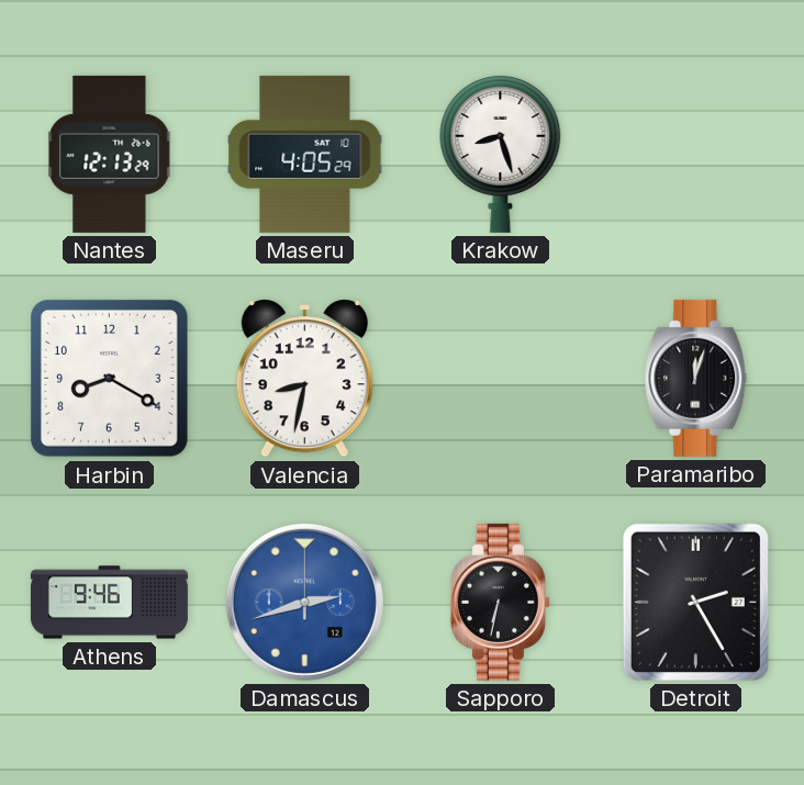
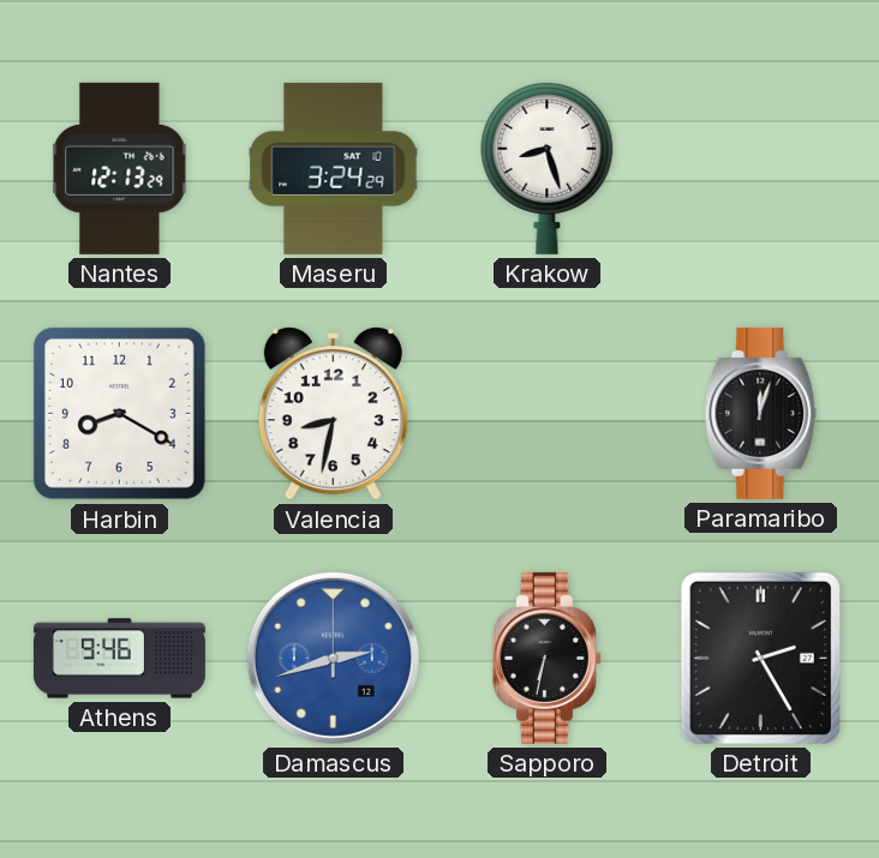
Maseru: 4:05 -> 3:24
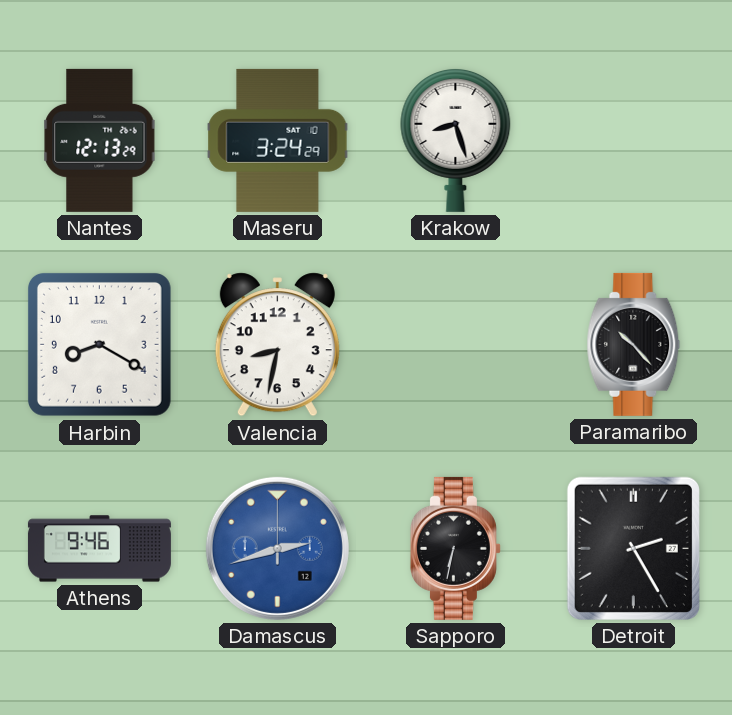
Paramaribo: 12:03 -> 10:23
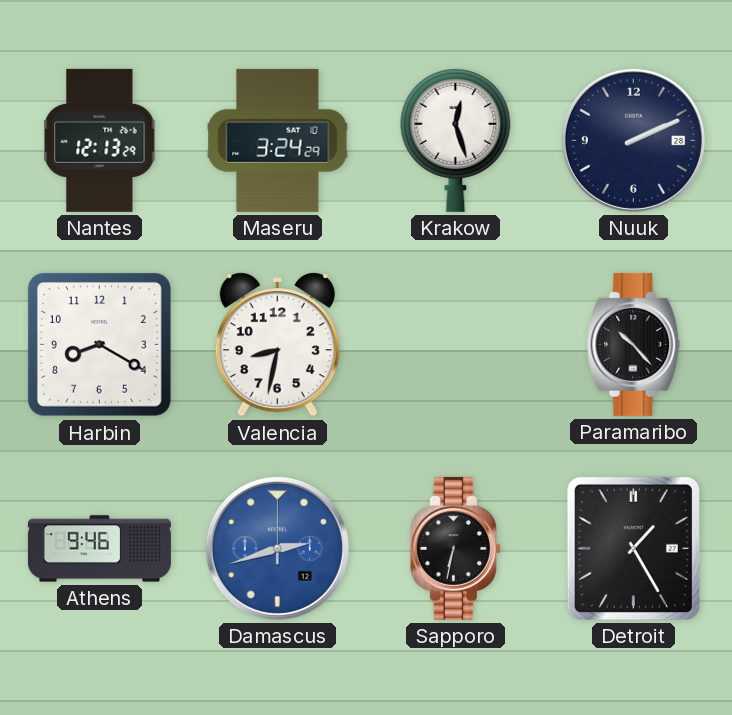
Krakow: 8:27 -> 12:27
Nuuk: none -> 2:11
Detroit: 2:25 -> 1:25
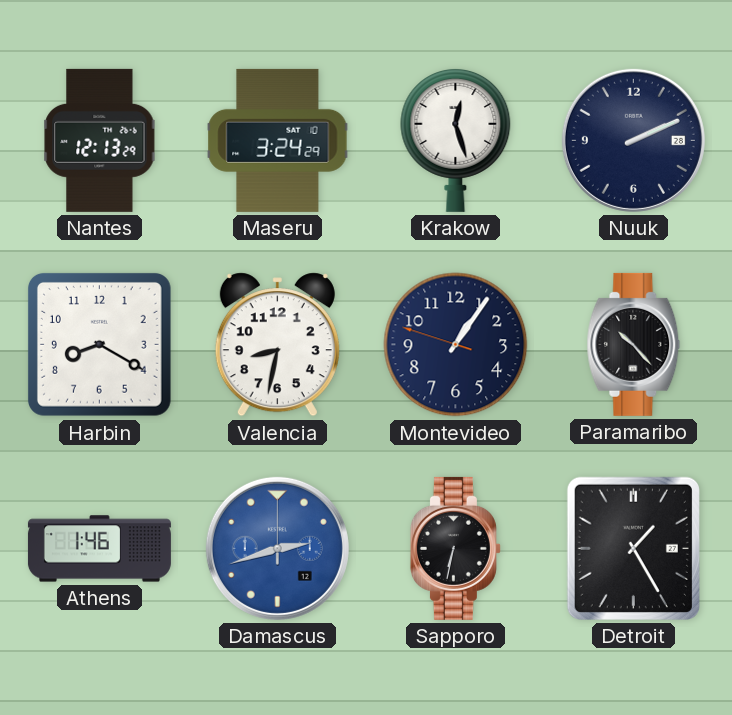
Montevideo: none -> 1:05
Athens: 9:46 -> 1:46
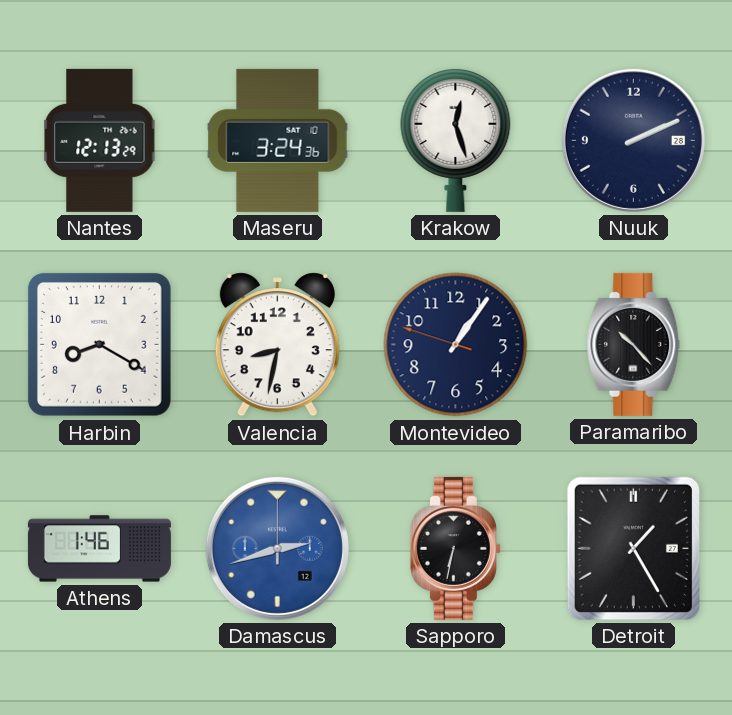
Maseru: 3:24:29 -> 3:24:36
